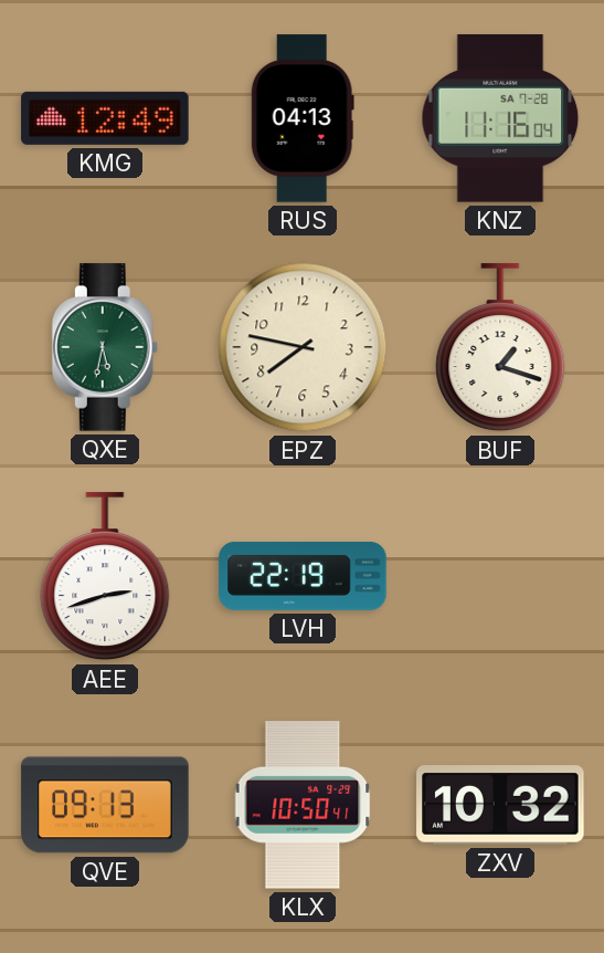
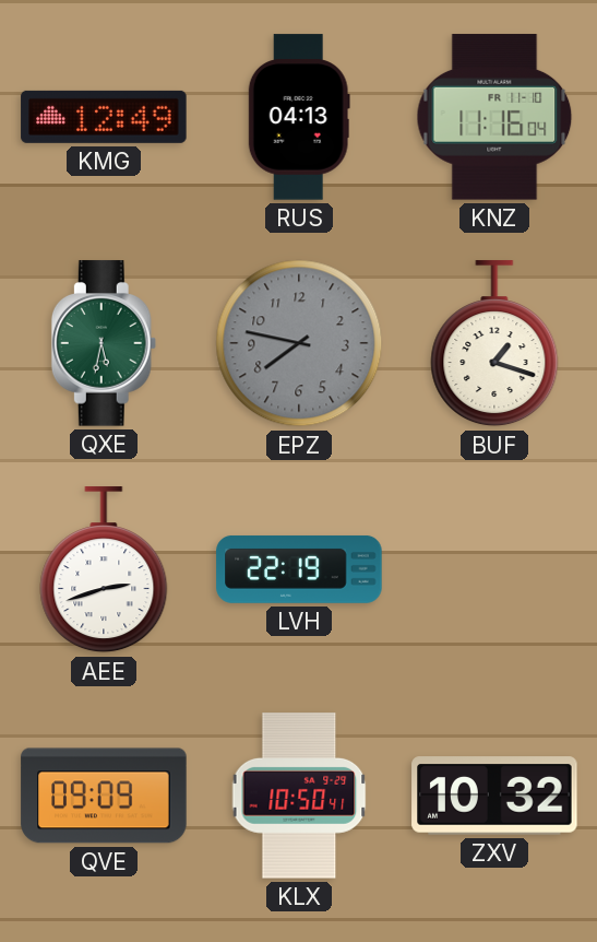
KNZ date: SA 7-28 -> FR 11-10
EPZ dial: cream -> grey
QVE: 09:13 -> 09:09
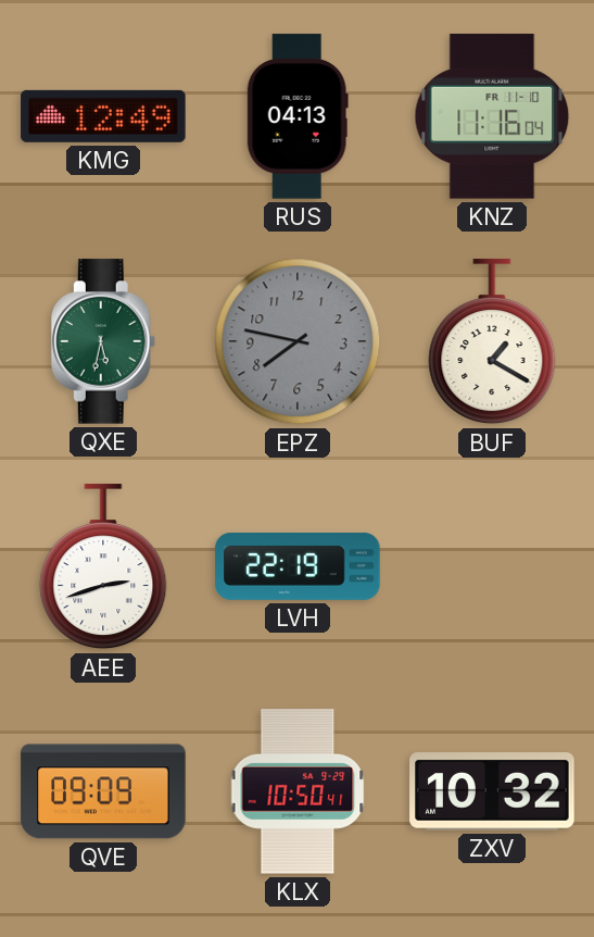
BUF: 1:18 -> 1:20
